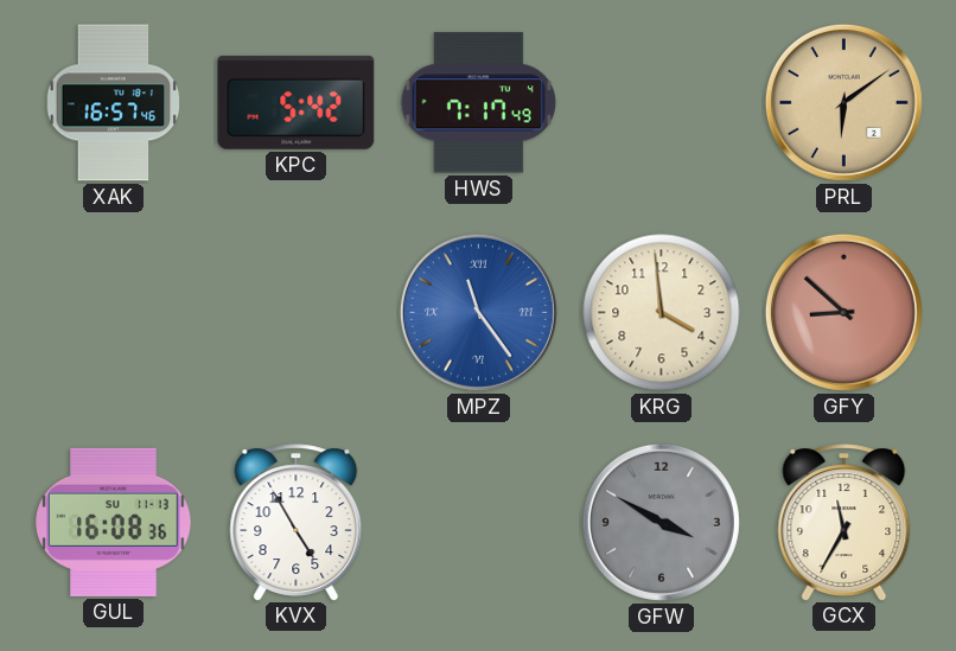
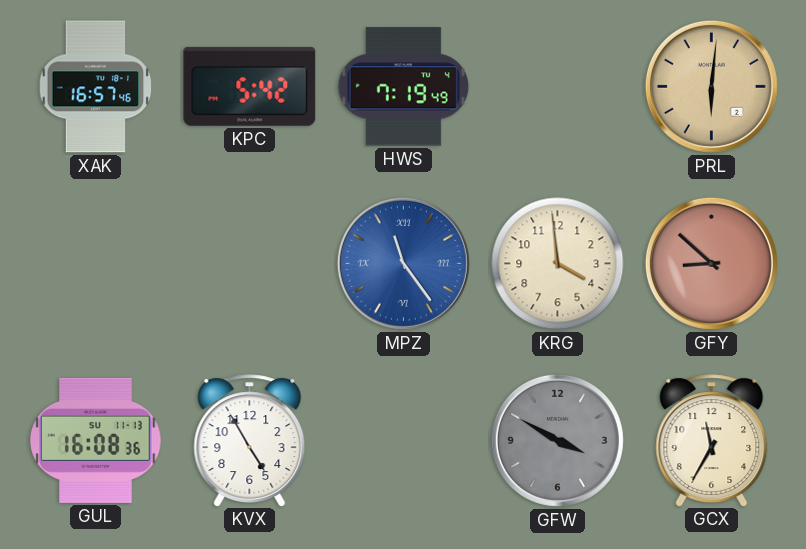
HWS: 7:17 -> 7:19
PRL: 6:09 -> 6:01
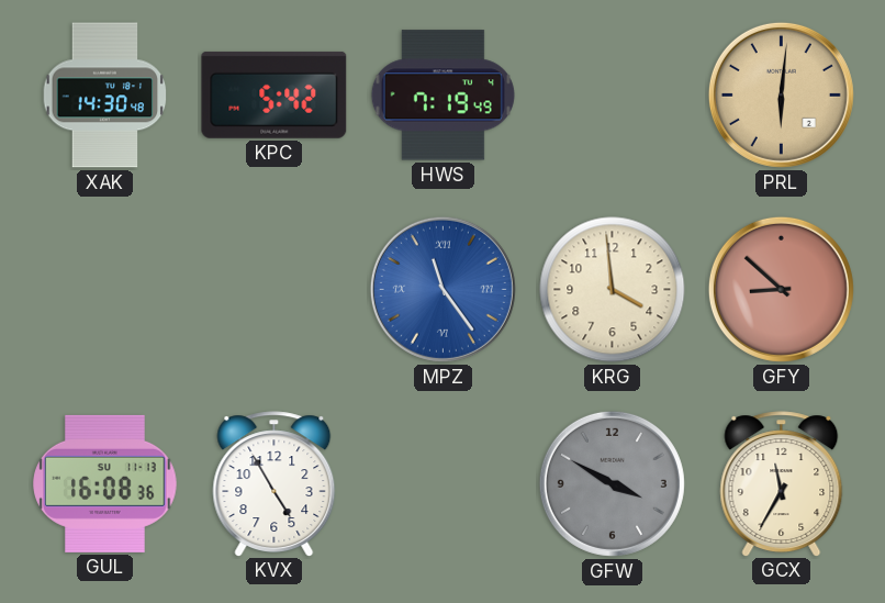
XAK: 16:57 -> 14:30
